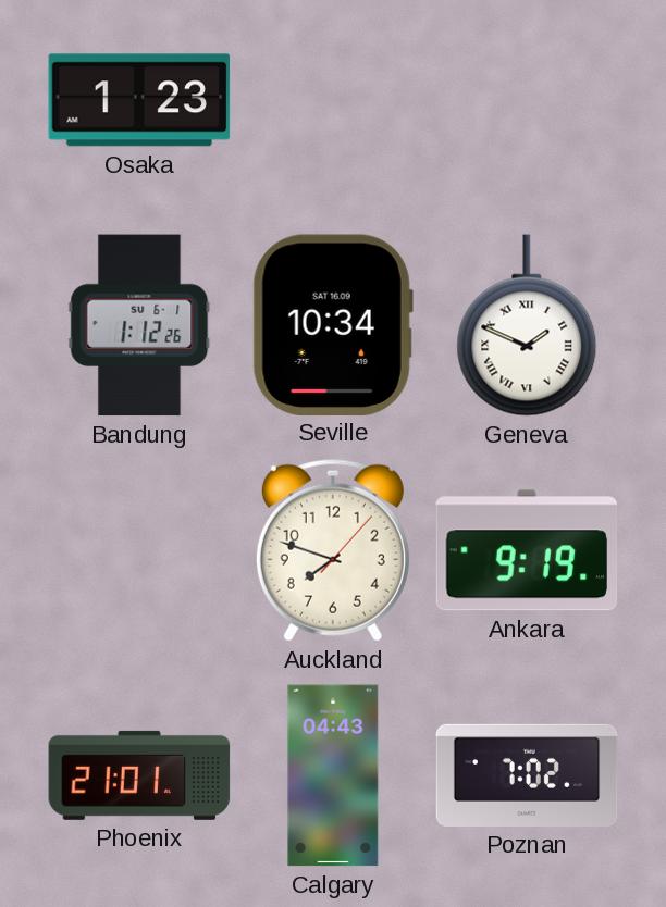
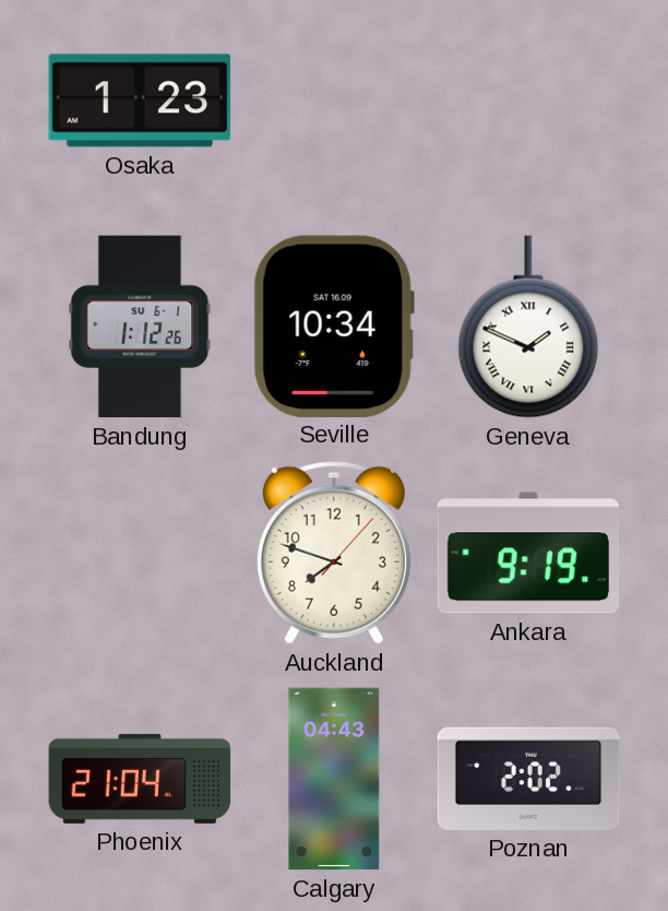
Phoenix: 21:01 -> 21:04
Poznan: 7:02 -> 2:02
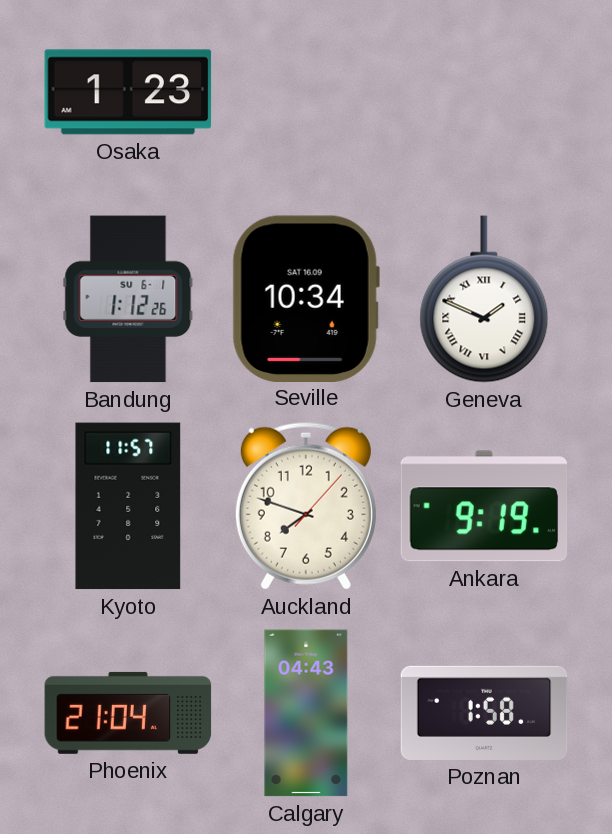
Kyoto: none -> 11:57
Poznan: 2:02 -> 1:58
